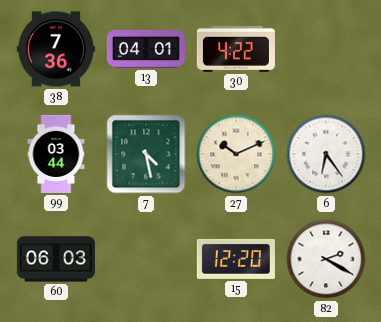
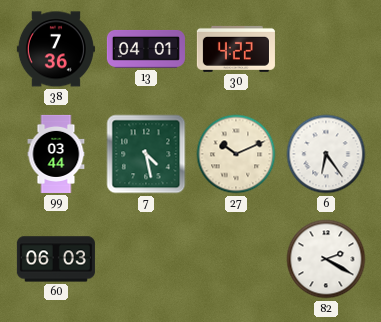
15: 12:20 -> none
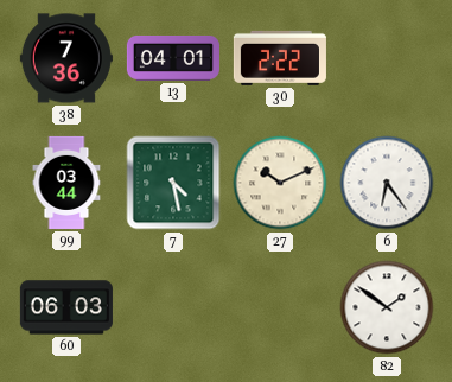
30: 4:22 -> 2:22
82: 2:20 -> 1:51
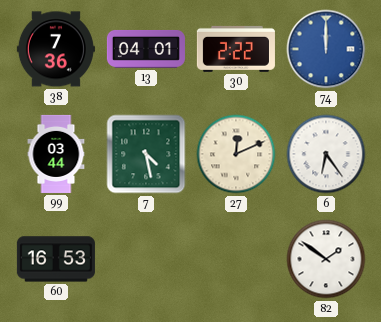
74: none -> 12:00
27: 10:11 -> 12:11
60: 06:03 -> 16:53
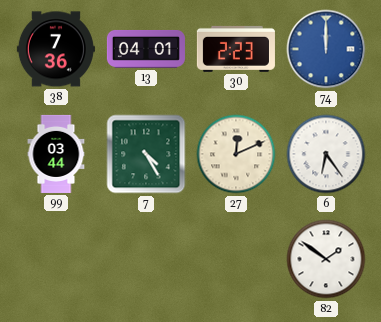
30: 2:22 -> 2:23
7: 4:28 -> 4:25
60: 16:53 -> none
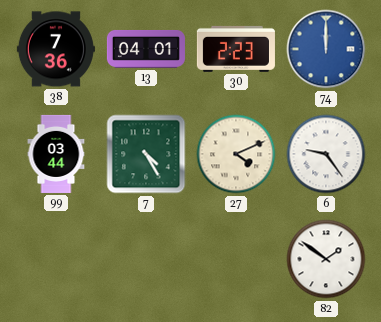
27: 12:11 -> 4:11
6: 6:24 -> 9:24
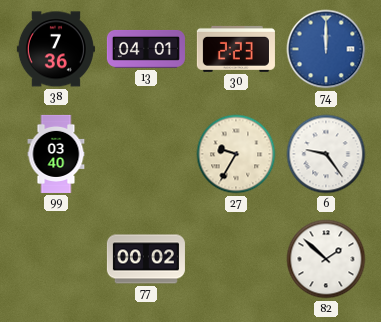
99: 03:44 -> 03:40
7: 4:25 -> none
27: 4:11 -> 9:35
77: none -> 00:02
82: 1:51 -> 1:52
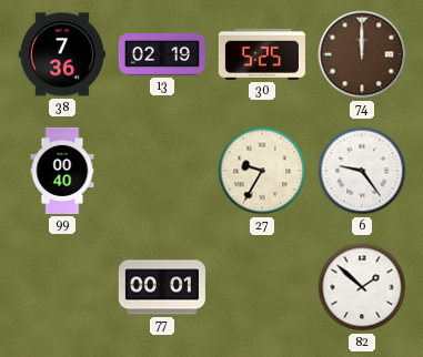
13: 04:01 -> 02:19
30: 2:23 -> 5:25
74 dial: blue -> brown
99: 03:40 -> 00:40
77: 00:02 -> 00:01
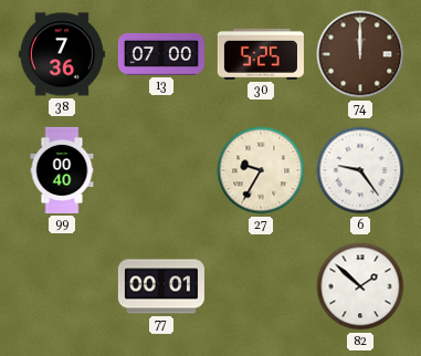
13: 02:19 -> 07:00
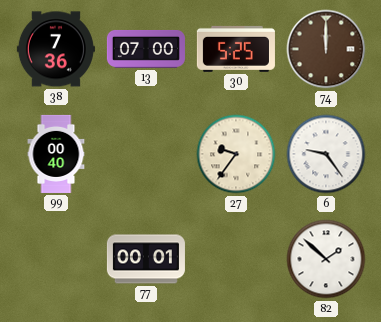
27: 9:35 -> 9:36
